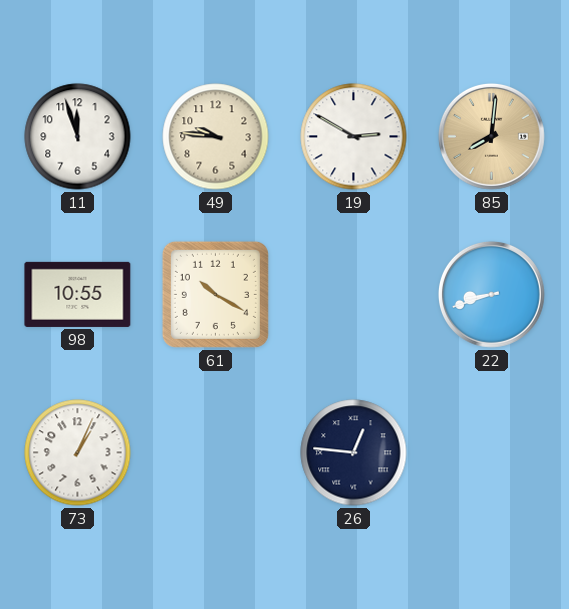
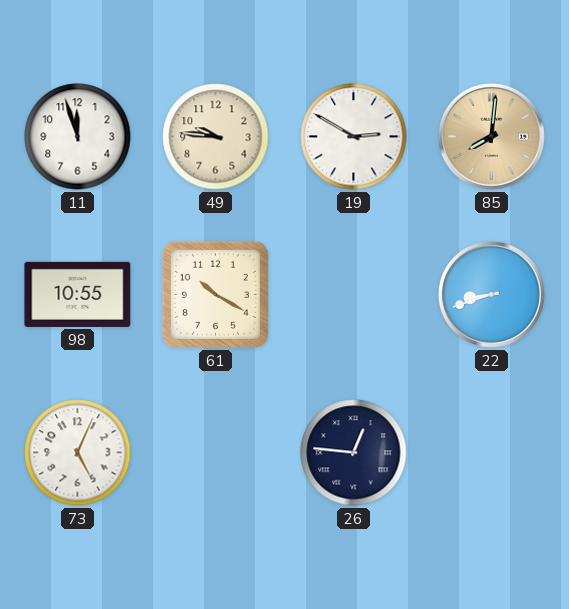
73: 1:04 -> 5:04
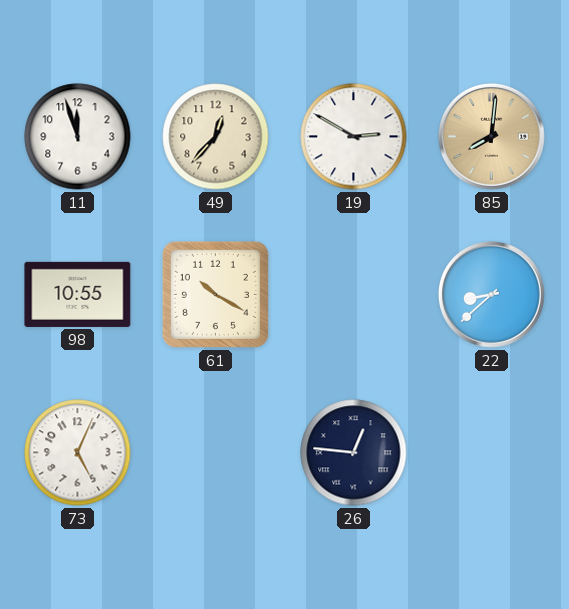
49: 9:46 -> 12:37
22: 8:42 -> 8:38
